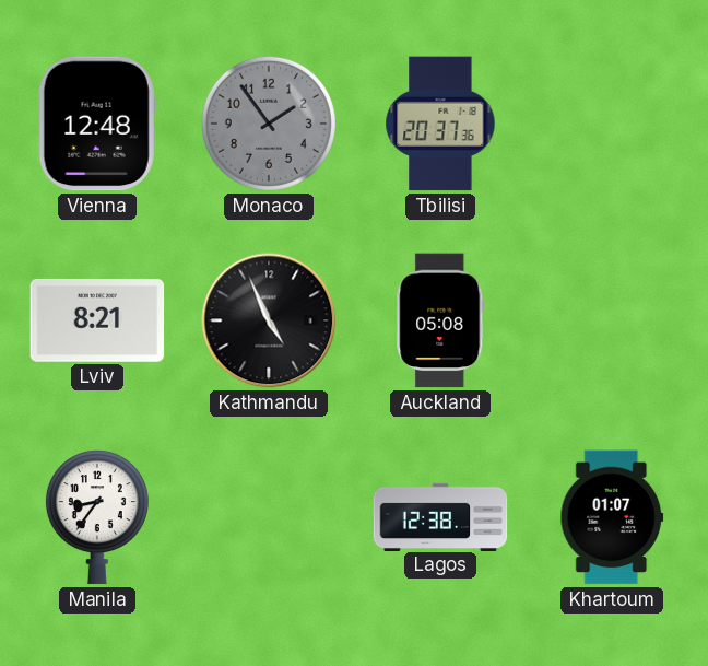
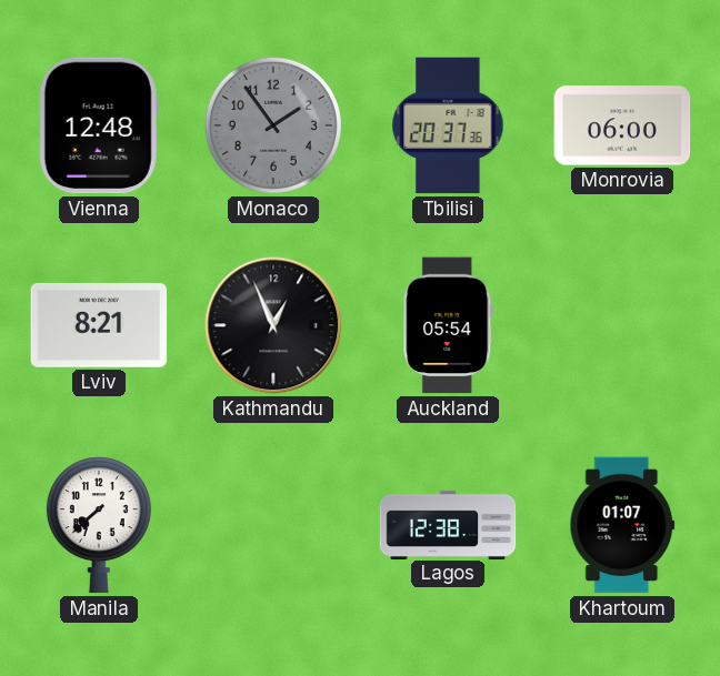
Monrovia: none -> 06:00
Kathmandu: 4:56 -> 12:56
Auckland: 05:08 -> 05:54
Manila: 8:36 -> 7:38
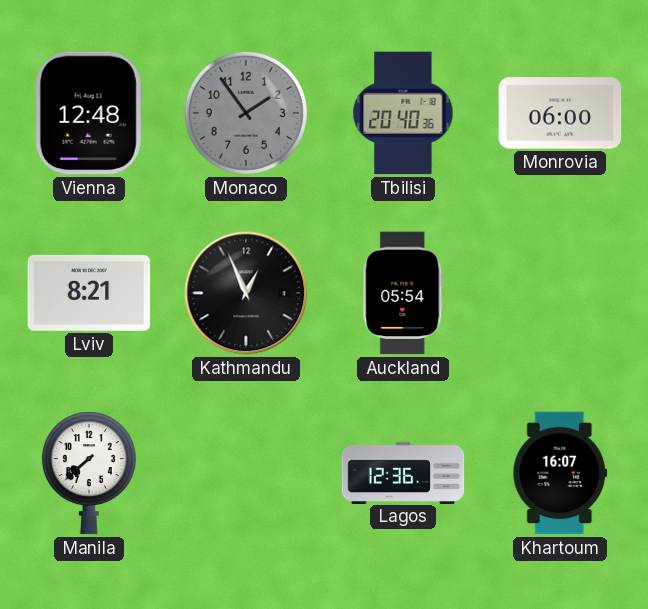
Tbilisi: 20:37 -> 20:40
Lagos: 12:38 -> 12:36
Khartoum: 01:07 -> 16:07
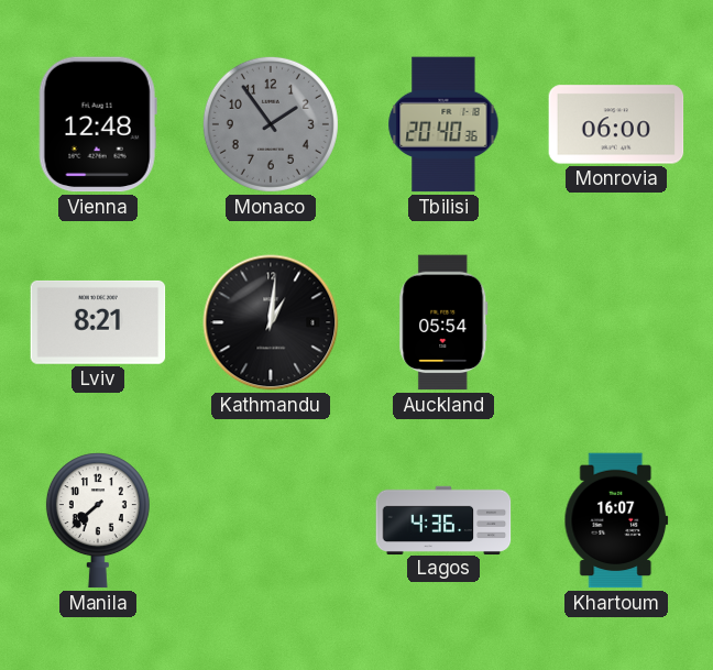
Kathmandu: 12:56 -> 1:01
Lagos: 12:36 -> 4:36
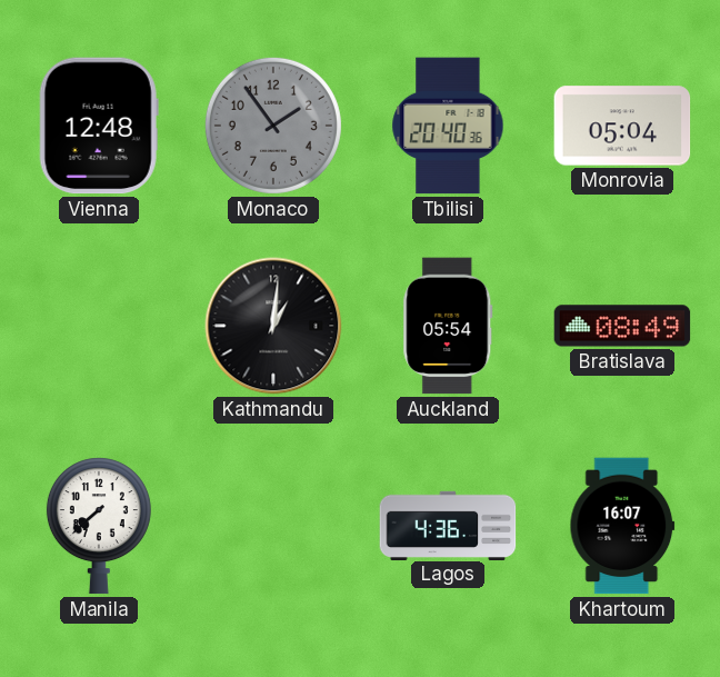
Monrovia: 06:00 -> 05:04
Lviv: 8:21 -> none
Bratislava: none -> 08:49
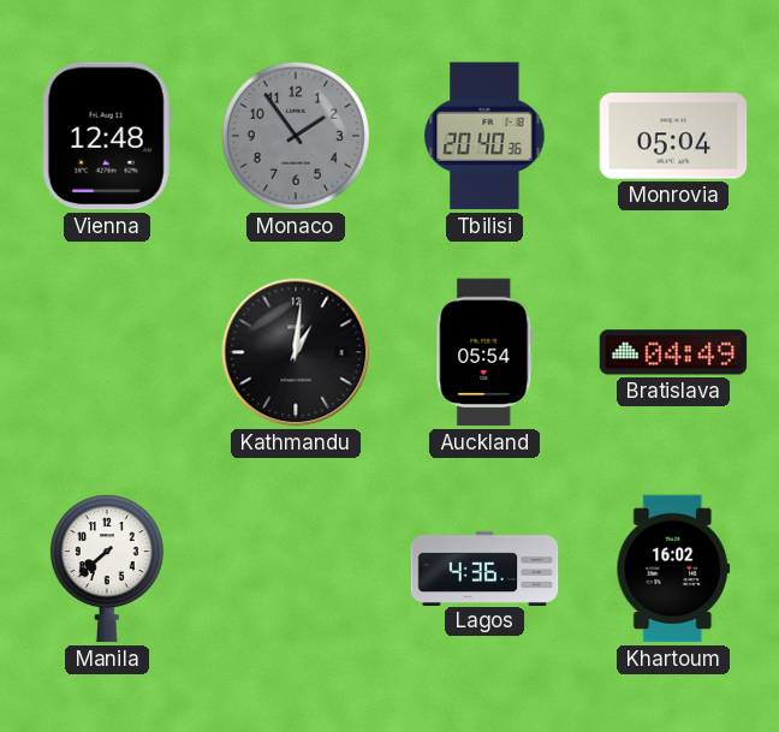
Bratislava: 08:49 -> 04:49
Khartoum: 16:07 -> 16:02
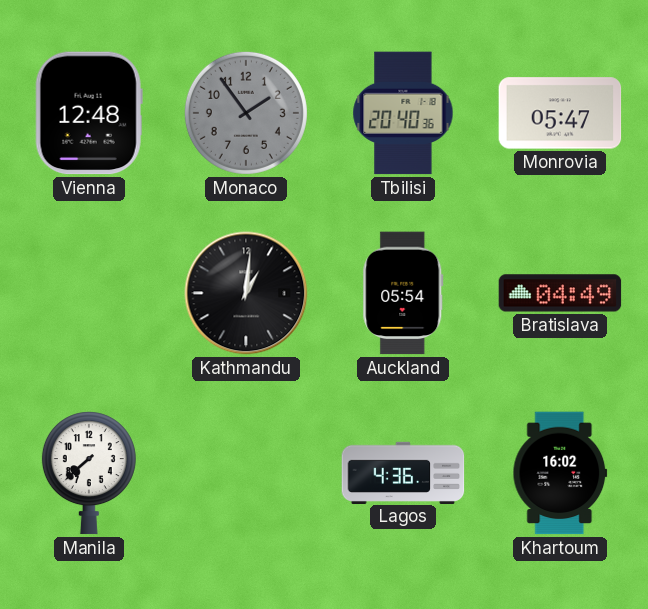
Monrovia: 05:04 -> 05:47
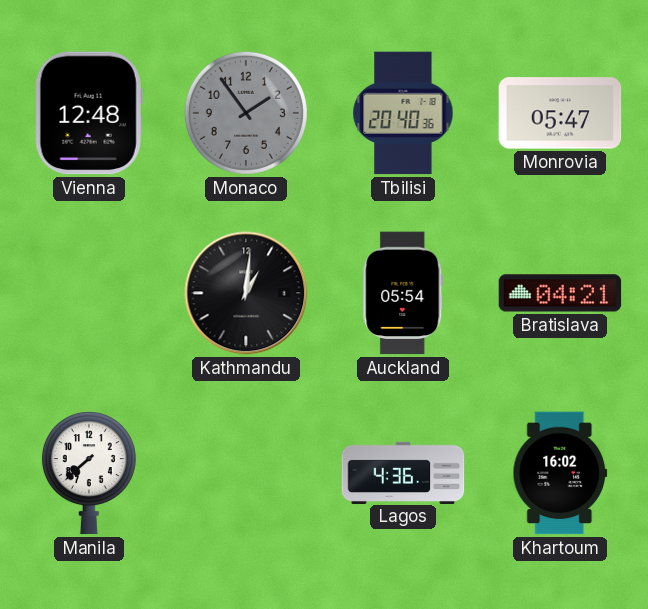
Bratislava: 04:49 -> 04:21
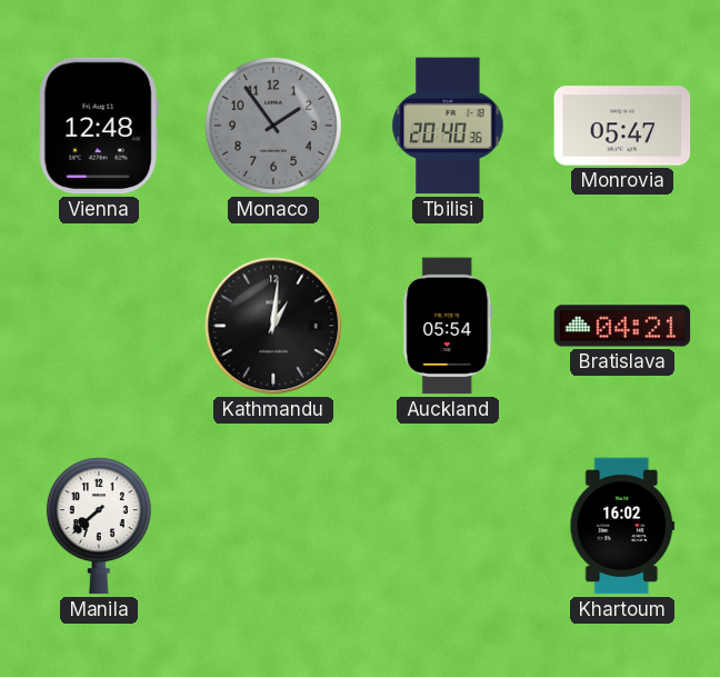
Lagos: 4:36 -> none
